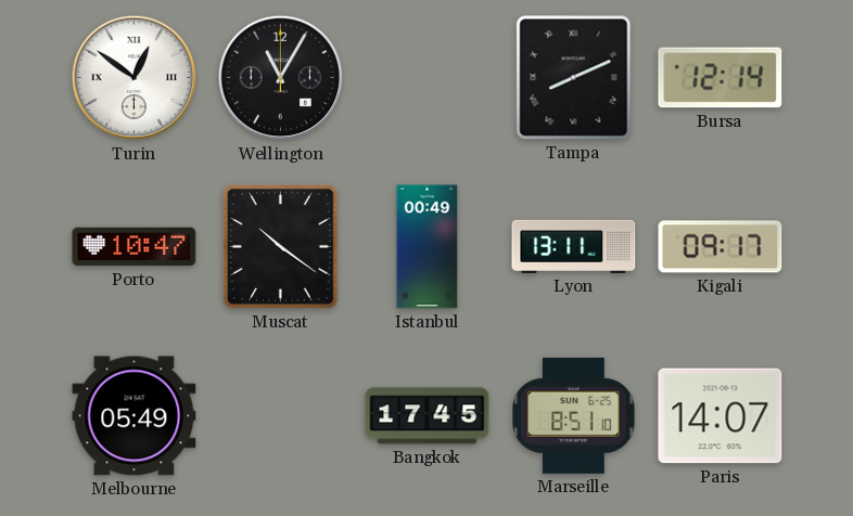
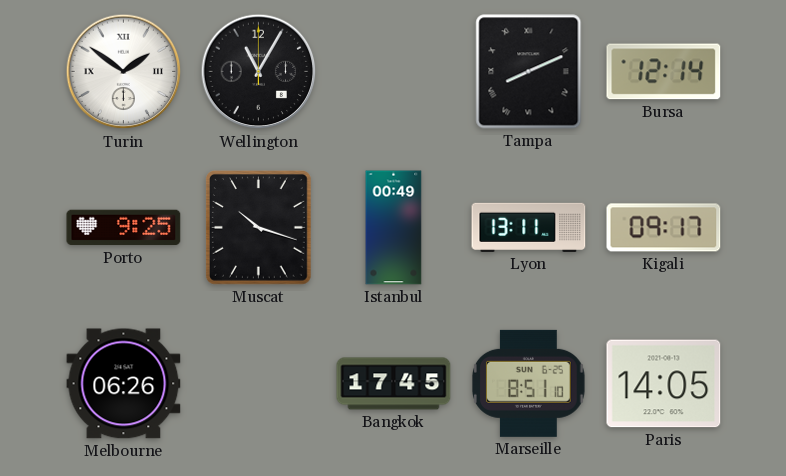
Turin: 12:51 -> 1:51
Porto: 10:47 -> 9:25
Muscat: 10:21 -> 10:18
Melbourne: 05:49 -> 06:26
Paris: 14:07 -> 14:05
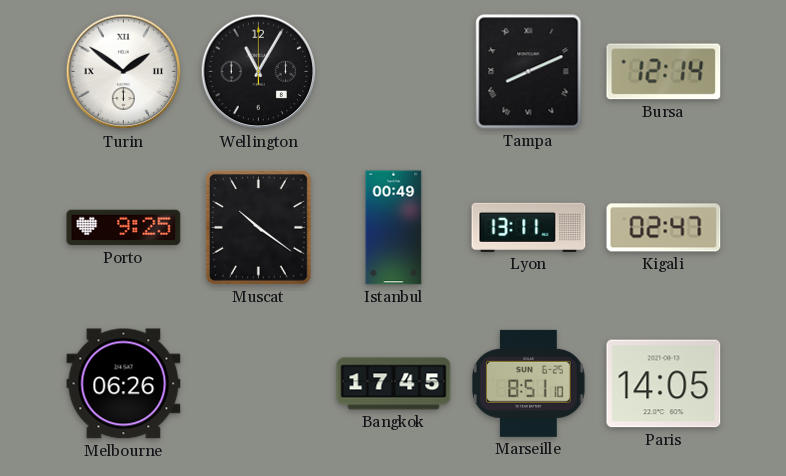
Muscat: 10:18 -> 10:21
Kigali: 09:17 -> 02:47
